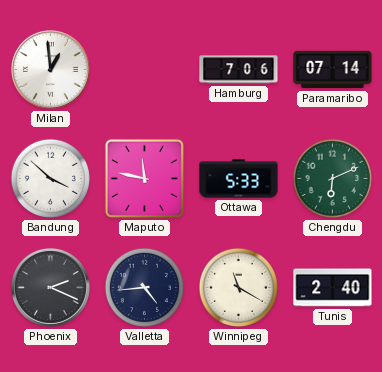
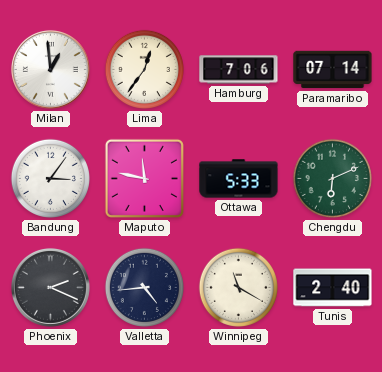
Lima: none -> 12:36
Bandung: 3:52 -> 3:06
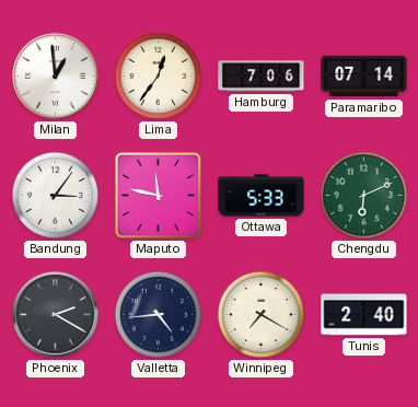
Phoenix: 2:19 -> 2:20
Winnipeg: 11:20 -> 7:20
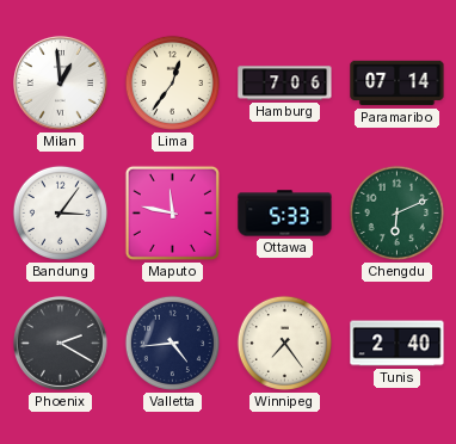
Winnipeg: 7:20 -> 7:24
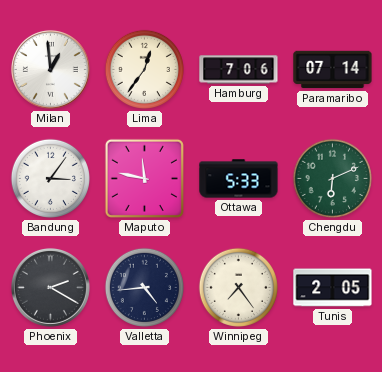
Tunis: 2:40 -> 2:05
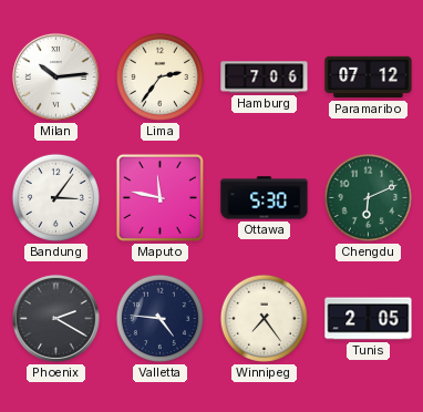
Milan: 12:59 -> 10:14
Lima: 12:36 -> 2:36
Paramaribo: 07:14 -> 07:12
Ottawa: 5:33 -> 5:30
Valletta: 4:44 -> 4:46
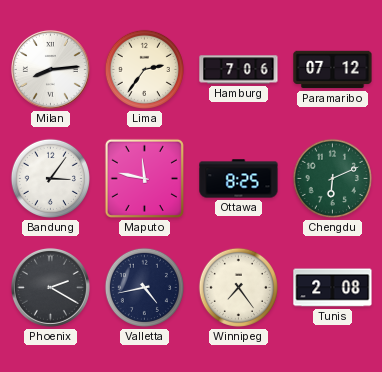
Milan: 10:14 -> 8:14
Ottawa: 5:30 -> 8:25
Valletta: 4:46 -> 4:43
Tunis: 2:05 -> 2:08
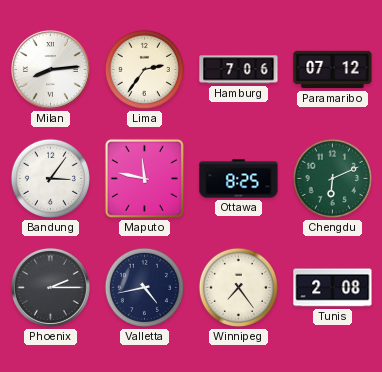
Phoenix: 2:20 -> 2:15
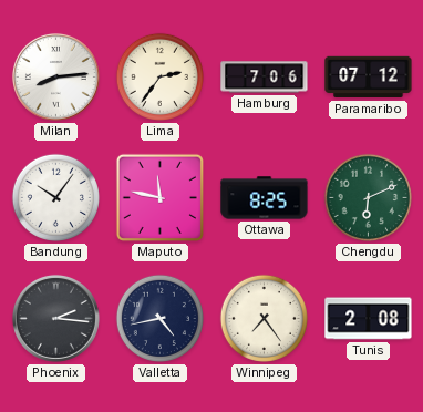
Bandung: 3:06 -> 10:06
Phoenix: 2:15 -> 2:16
